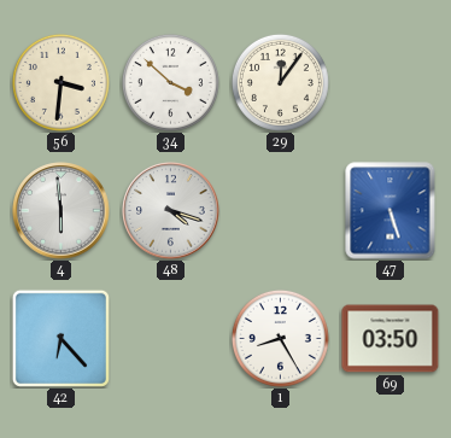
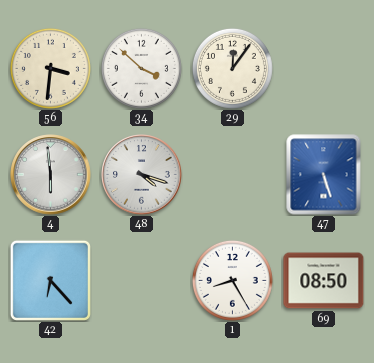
69: 03:50 -> 08:50
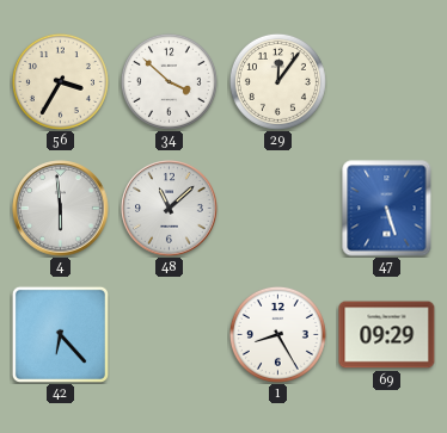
56: 3:31 -> 3:35
48: 4:18 -> 11:08
69: 08:50 -> 09:29
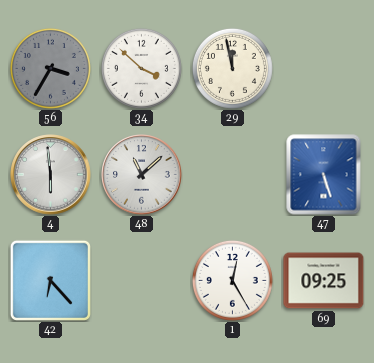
56 dial: cream -> grey
29: 12:06 -> 11:58
1: 8:25 -> 12:25
69: 09:29 -> 09:25
